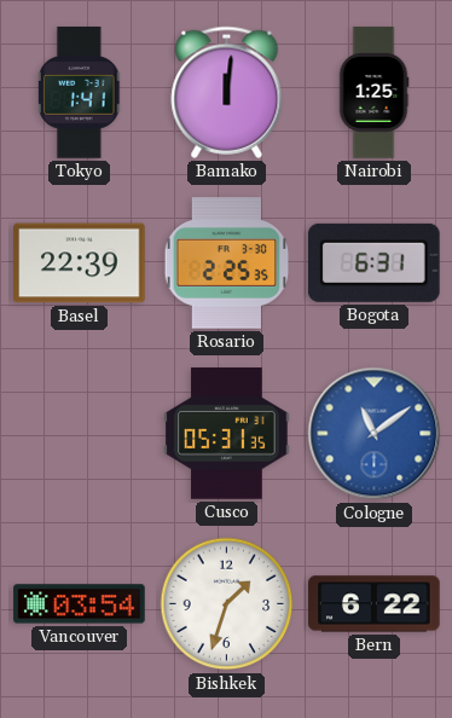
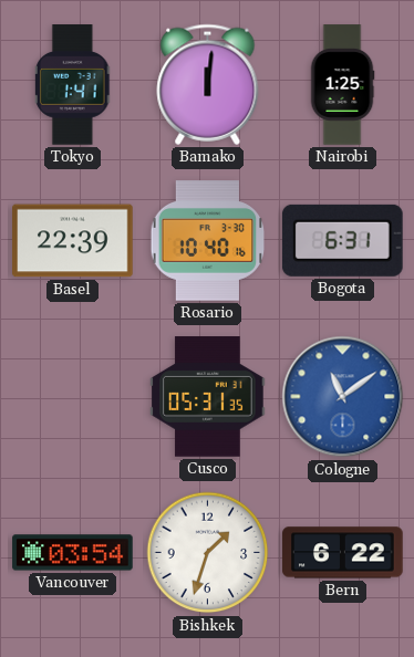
Rosario: 2:25 -> 10:40
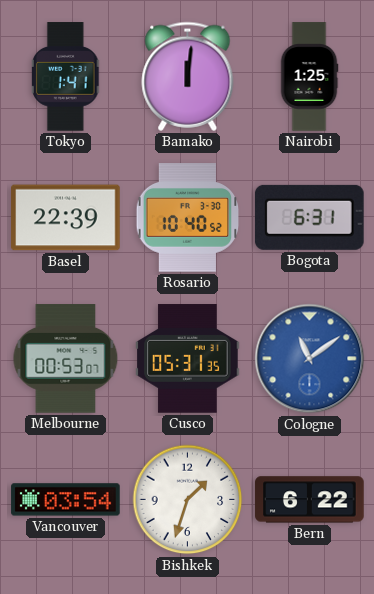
Rosario: 10:40:16 -> 10:40:52
Melbourne: none -> 00:53
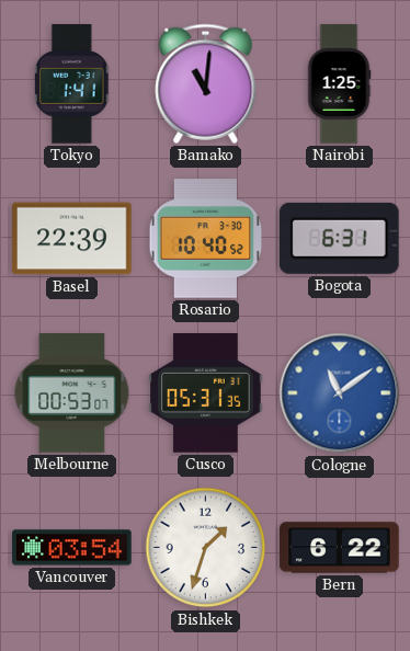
Bamako: 12:01 -> 11:01
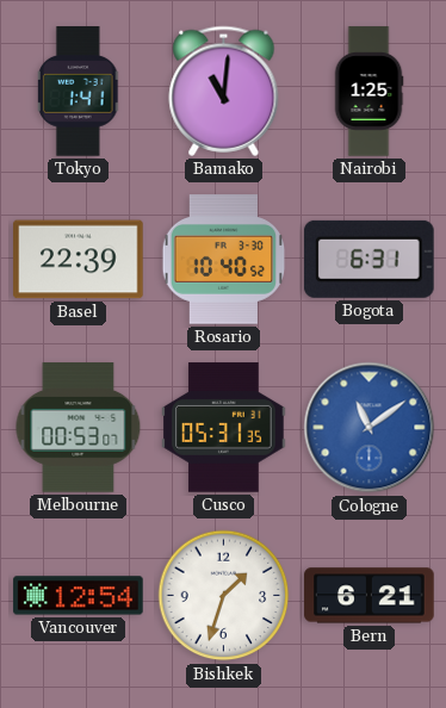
Vancouver: 03:54 -> 12:54
Bern: 6:22 -> 6:21
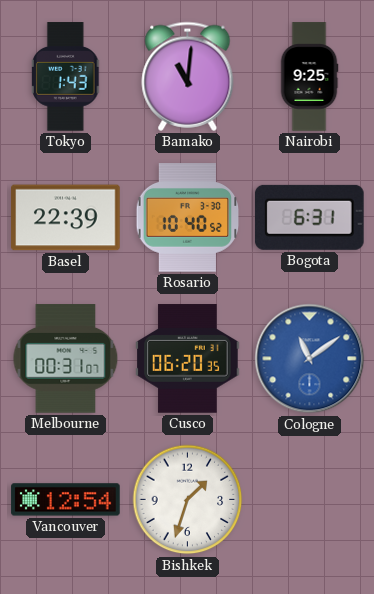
Tokyo: 1:41 -> 1:43
Nairobi: 1:25 -> 9:25
Melbourne: 00:53 -> 00:31
Cusco: 05:31 -> 06:20
Bern: 6:21 -> none
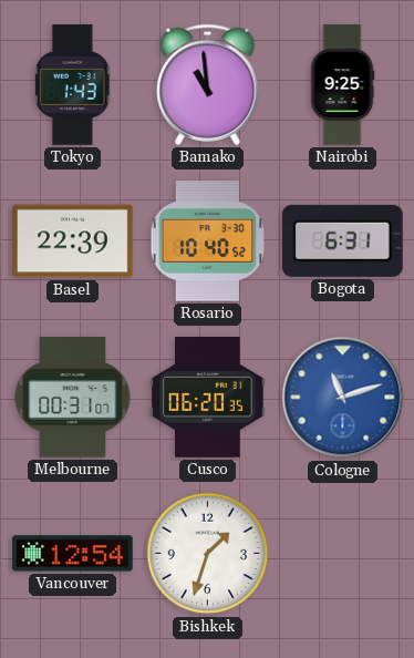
Bamako: 11:01 -> 10:59
Cologne: 11:09 -> 11:12
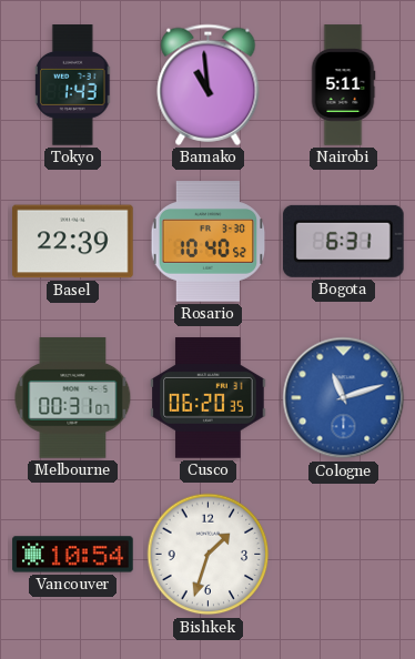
Nairobi: 9:25 -> 5:11
Vancouver: 12:54 -> 10:54
